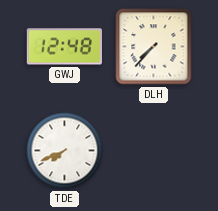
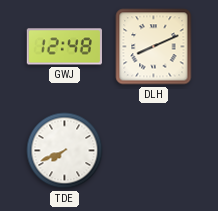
DLH: 7:37 -> 8:11
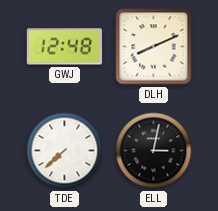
TDE: 7:41 -> 7:38
ELL: none -> 3:02
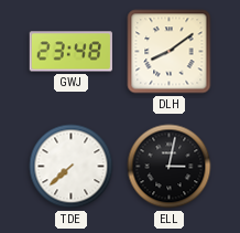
GWJ: 12:48 -> 23:48
DLH: 8:11 -> 8:09
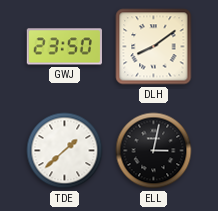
GWJ: 23:48 -> 23:50
TDE: 7:38 -> 1:38
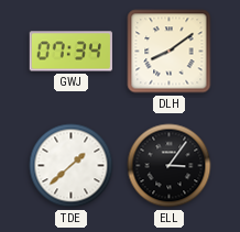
GWJ: 23:50 -> 07:34
ELL: 3:02 -> 3:06
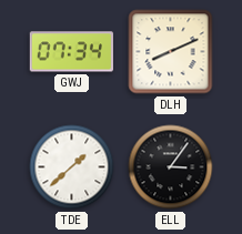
DLH: 8:09 -> 8:11
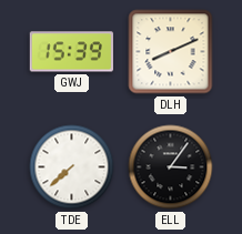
GWJ: 07:34 -> 15:39
TDE: 1:38 -> 7:38
